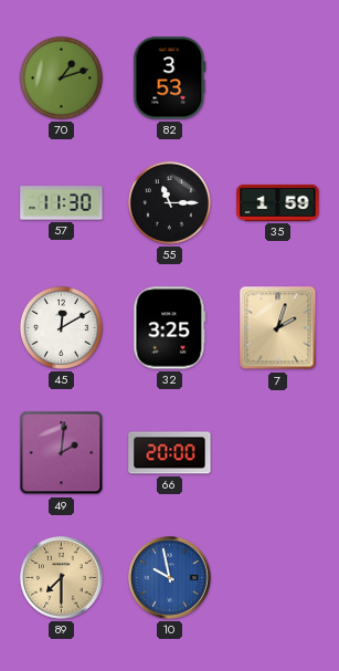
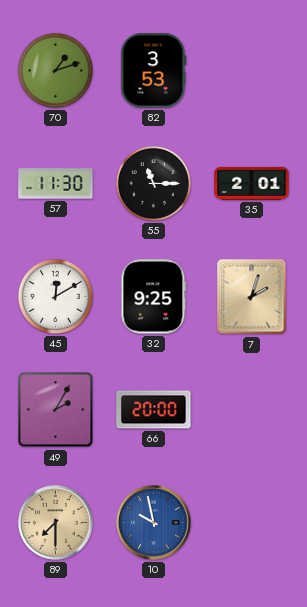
35: 1:59 -> 2:01
32: 3:25 -> 9:25
49: 2:01 -> 2:05
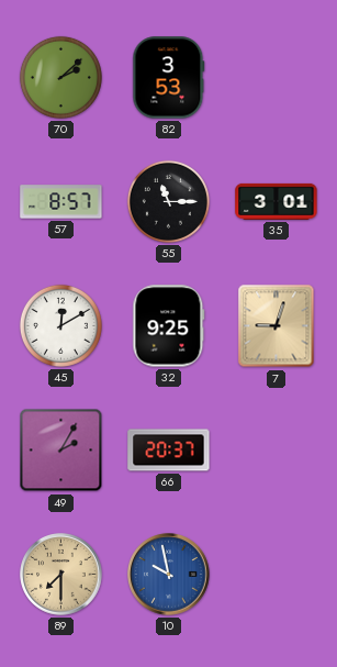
70: 1:12 -> 2:08
57: 11:30 -> 8:57
35: 2:01 -> 3:01
7: 2:03 -> 9:03
66: 20:00 -> 20:37
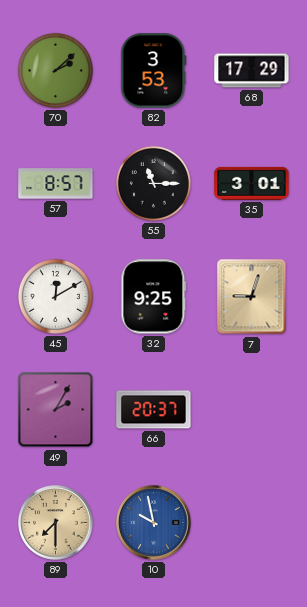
68: none -> 17:29
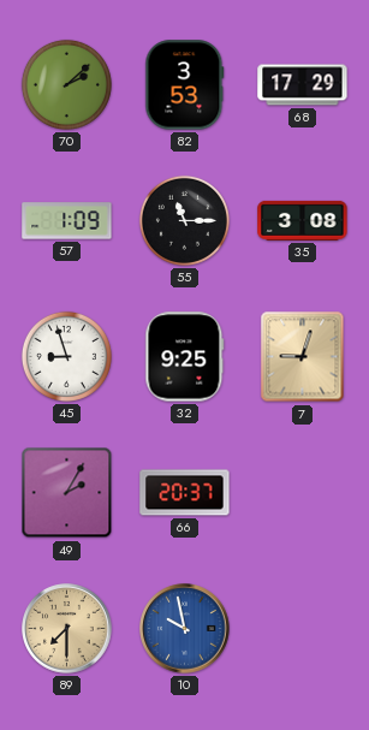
57: 8:57 -> 1:09
35: 3:01 -> 3:08
45: 12:10 -> 8:57
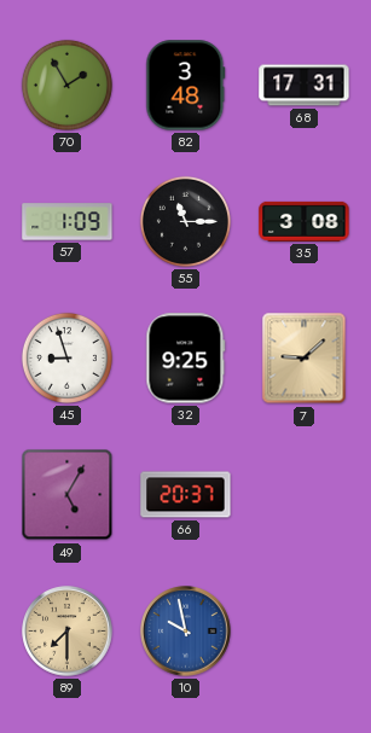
70: 2:08 -> 1:55
82: 3:53 -> 3:48
68: 17:29 -> 17:31
7: 9:03 -> 9:08
49: 2:05 -> 5:05
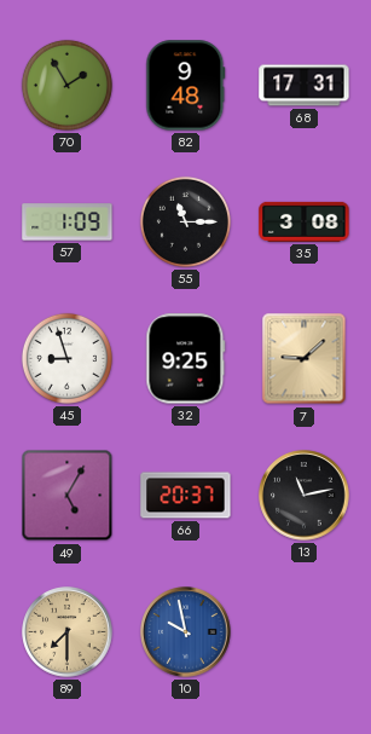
82: 3:48 -> 9:48
13: none -> 11:13
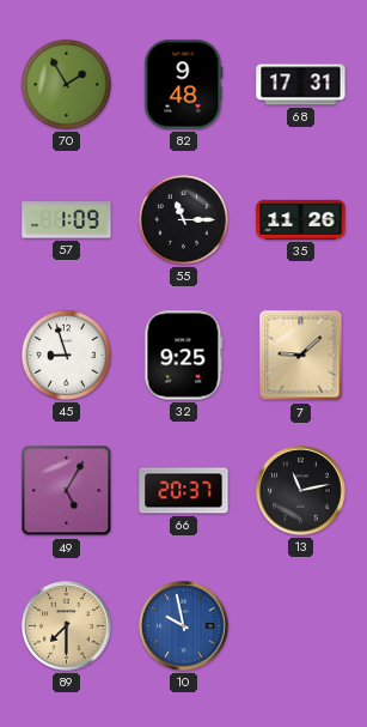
35: 3:08 -> 11:26
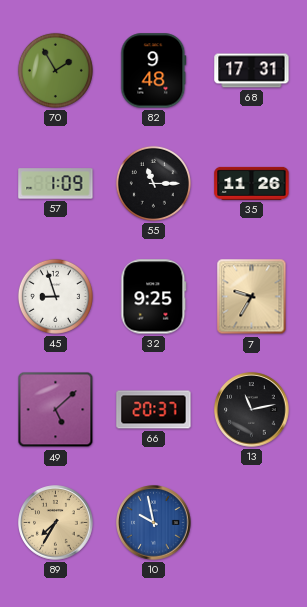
7: 9:08 -> 9:35
49: 5:05 -> 5:08
89: 7:30 -> 7:35
